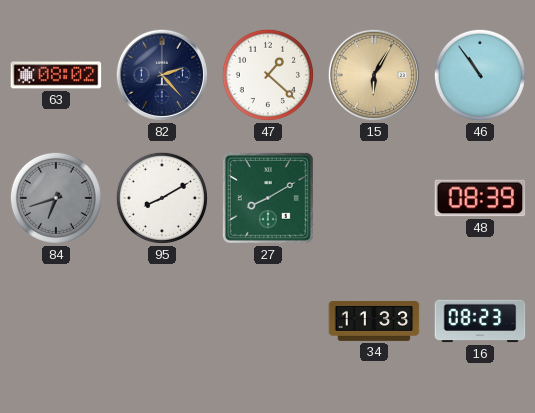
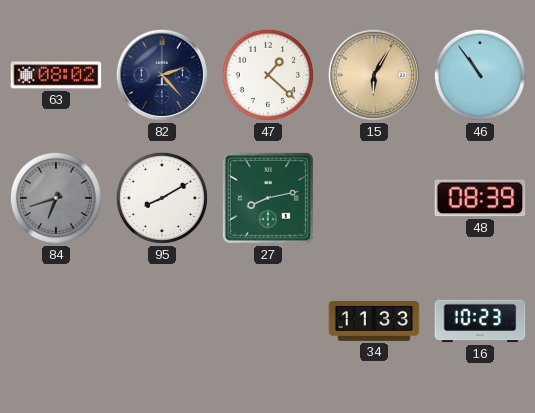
27: 8:10 -> 8:13
16: 08:23 -> 10:23
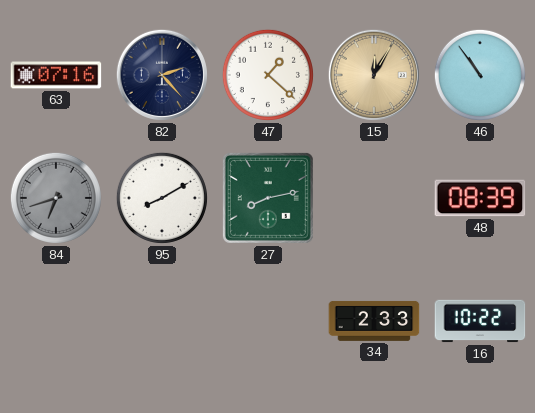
63: 08:02 -> 07:16
15: 6:05 -> 12:05
34: 11:33 -> 2:33
16: 10:23 -> 10:22
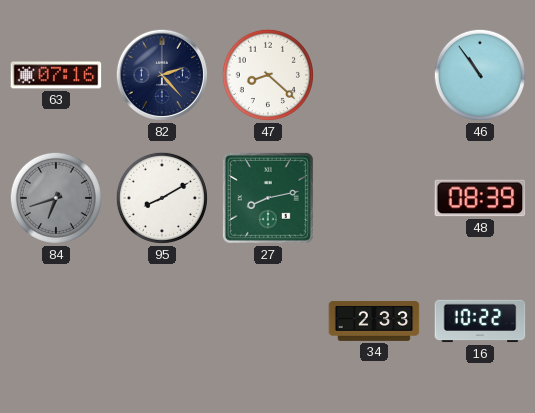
47: 1:22 -> 8:22
15: 12:05 -> none
